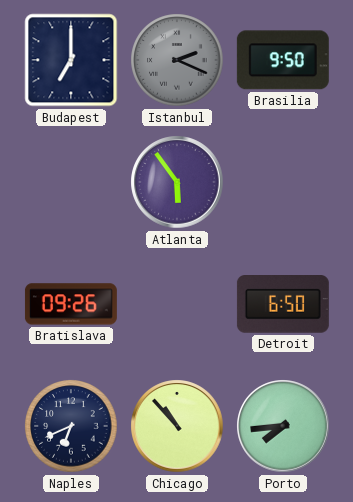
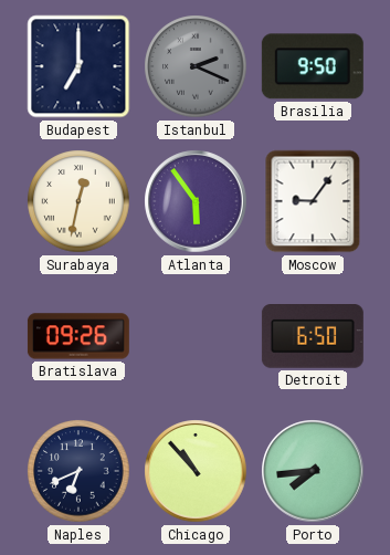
Surabaya: none -> 12:32
Moscow: none -> 9:06
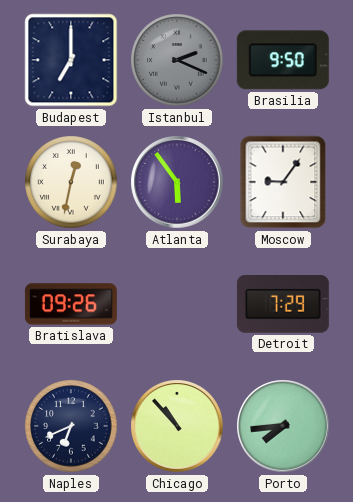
Detroit: 6:50 -> 7:29
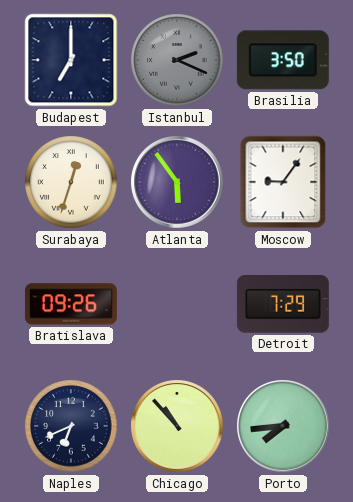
Brasilia: 9:50 -> 3:50
Surabaya: 12:32 -> 12:33
